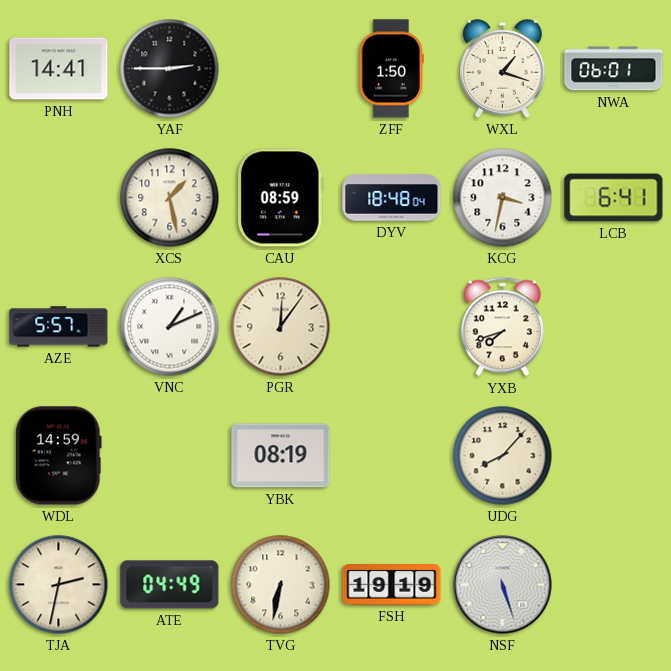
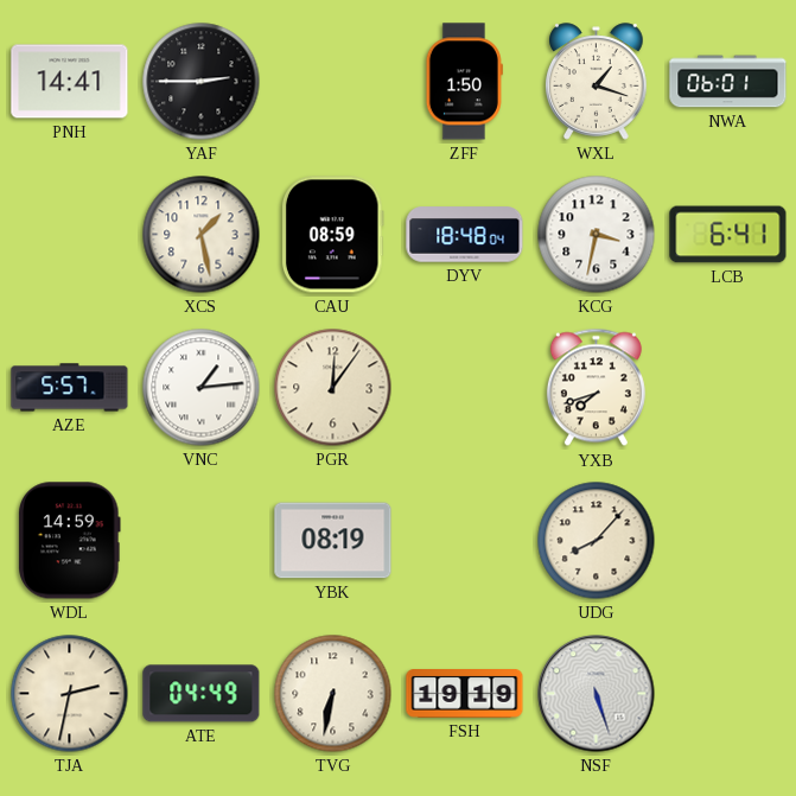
VNC: 1:11 -> 1:14
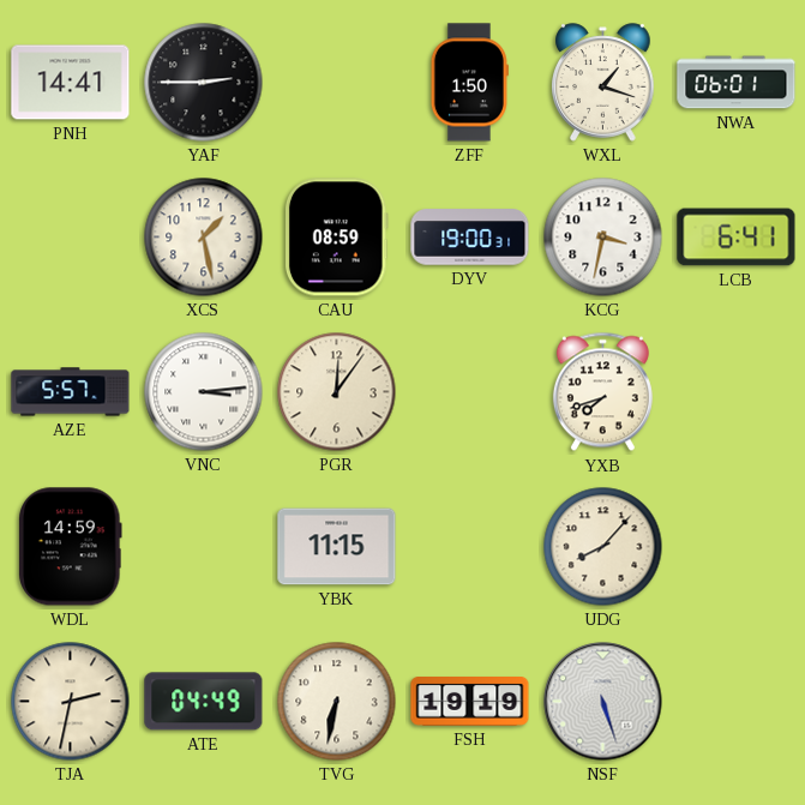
DYV: 18:48 -> 19:00
VNC: 1:14 -> 3:14
YBK: 08:19 -> 11:15
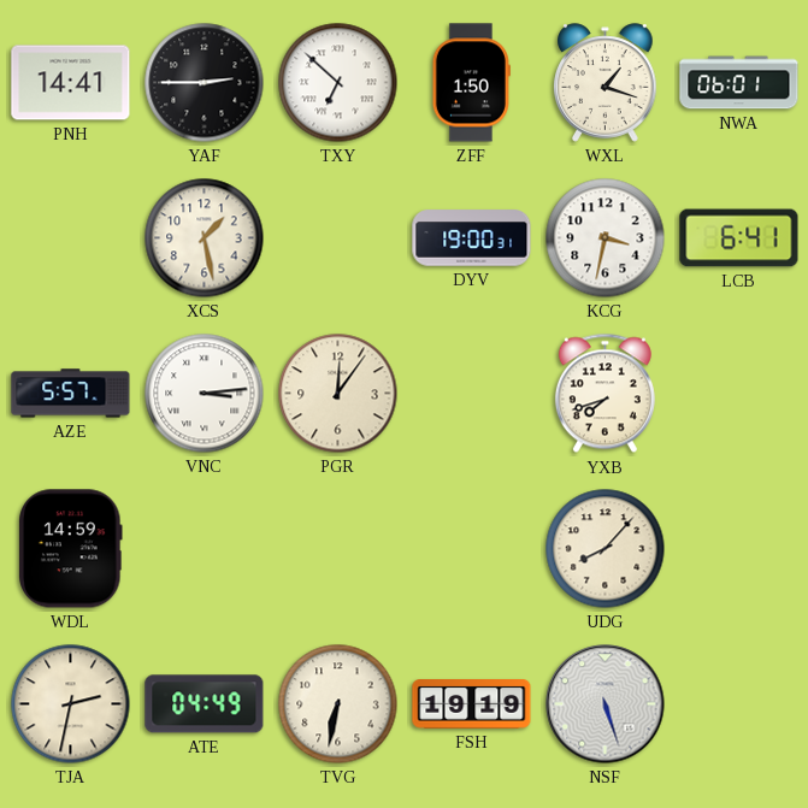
TXY: none -> 6:52
CAU: 08:59 -> none
YBK: 11:15 -> none
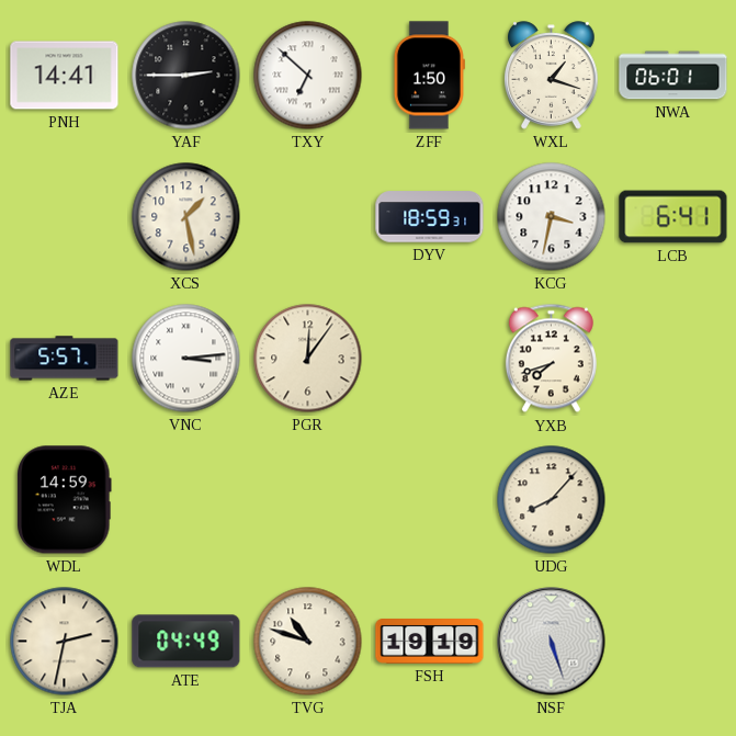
DYV: 19:00 -> 18:59
TVG: 6:32 -> 10:48
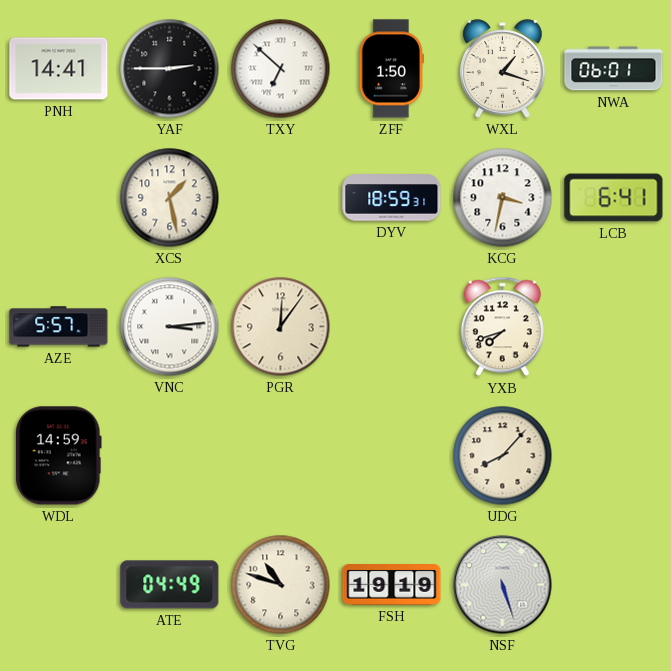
TJA: 2:32 -> none
